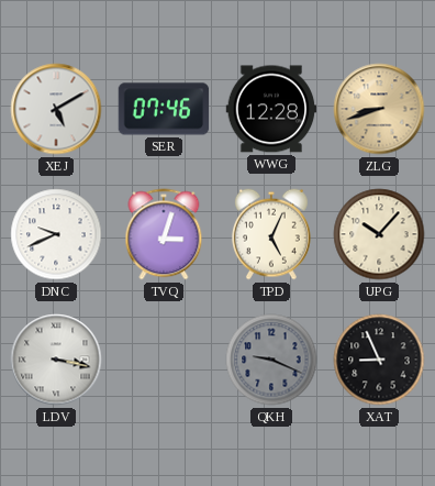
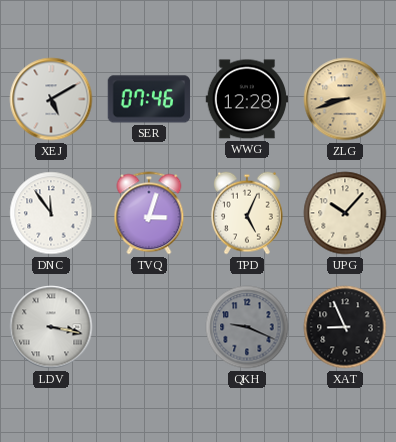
DNC: 9:41 -> 11:54
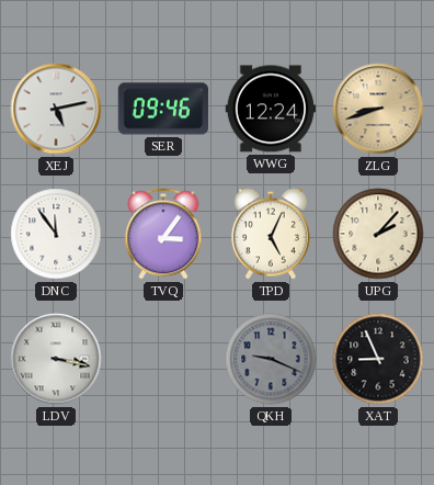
XEJ: 5:10 -> 5:13
SER: 07:46 -> 09:46
WWG: 12:28 -> 12:24
TVQ: 3:03 -> 3:06
UPG: 10:07 -> 2:07
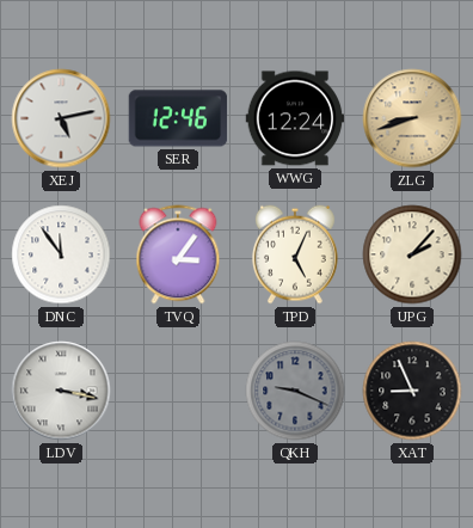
SER: 09:46 -> 12:46
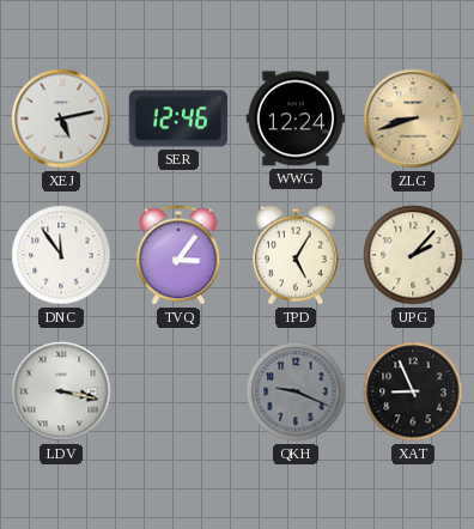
TPD: 5:04 -> 5:05
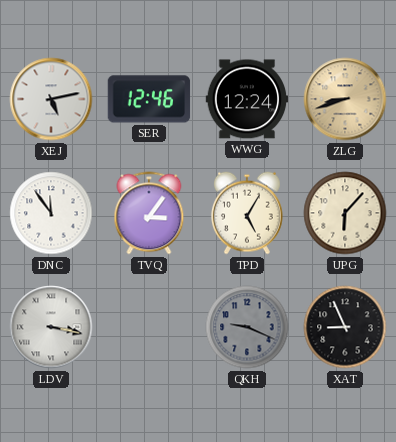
UPG: 2:07 -> 6:07
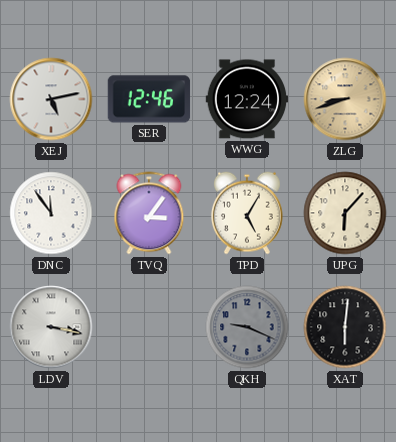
XAT: 8:56 -> 6:01
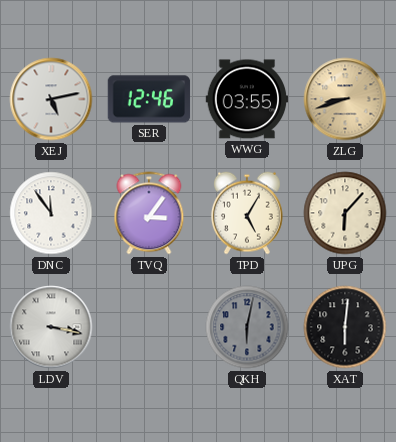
WWG: 12:24 -> 03:55
QKH: 9:19 -> 6:02
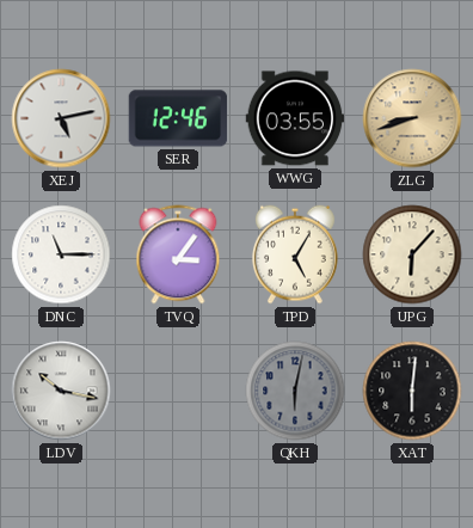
DNC: 11:54 -> 11:15
LDV: 3:17 -> 10:17
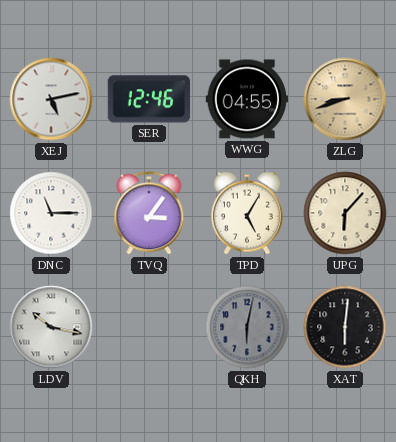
WWG: 03:55 -> 04:55
